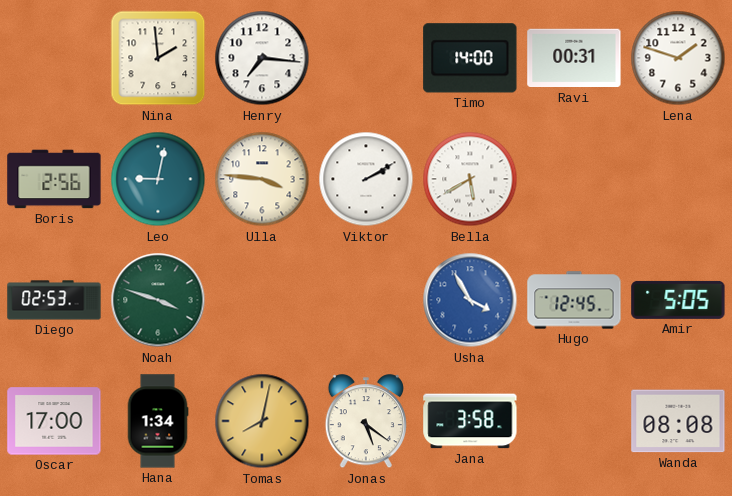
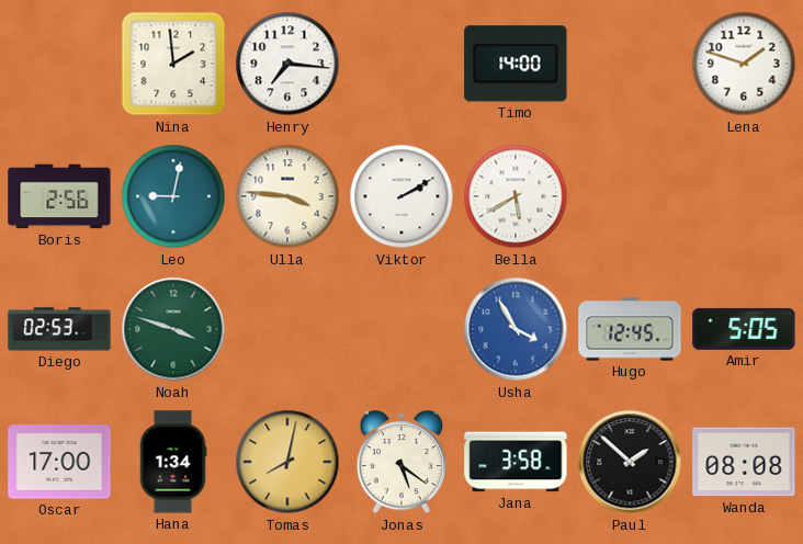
Ravi: 00:31 -> none
Paul: none -> 1:52
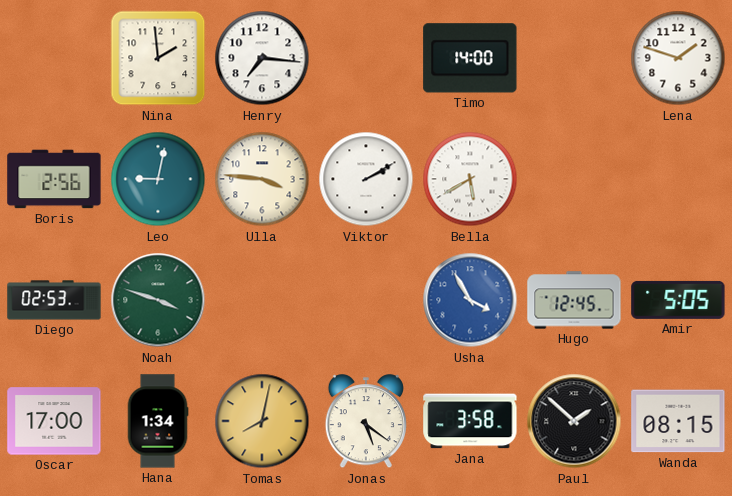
Wanda: 08:08 -> 08:15
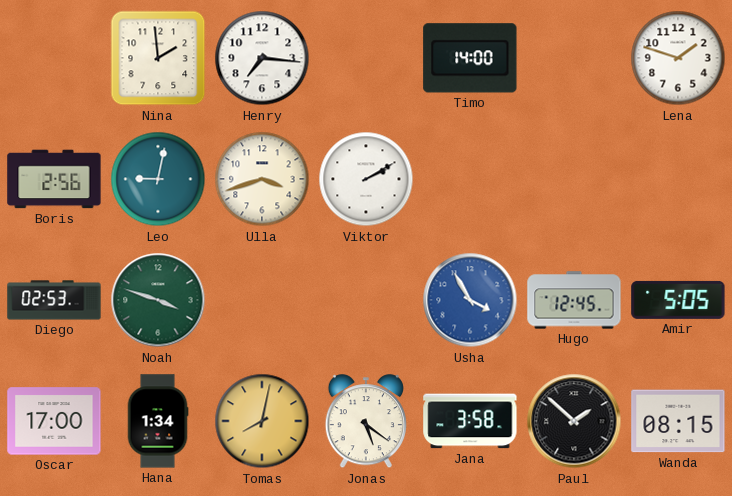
Ulla: 3:46 -> 3:42
Bella: 5:40 -> none
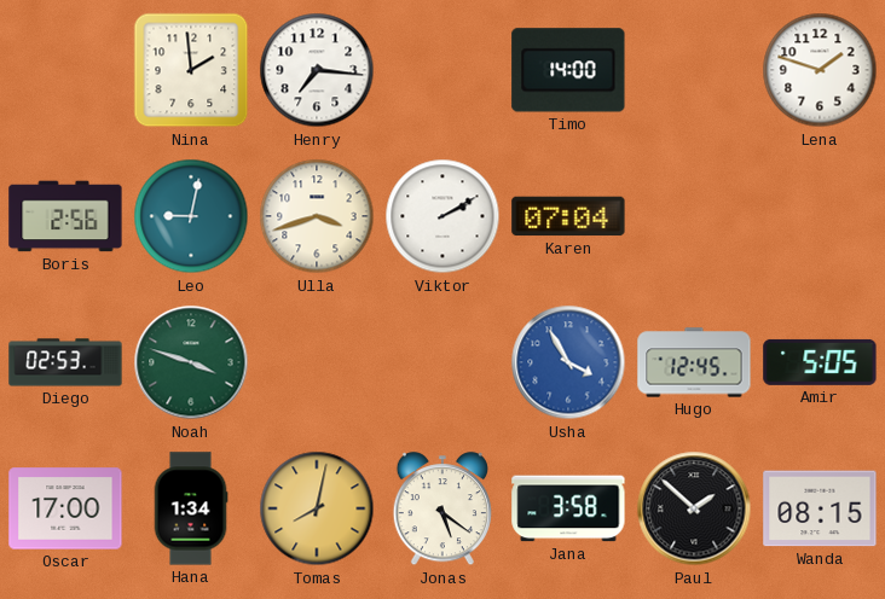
Karen: none -> 07:04
